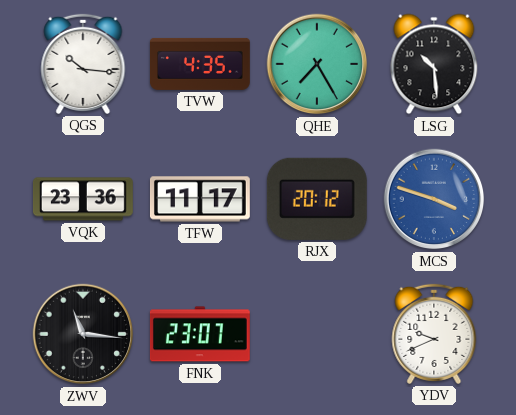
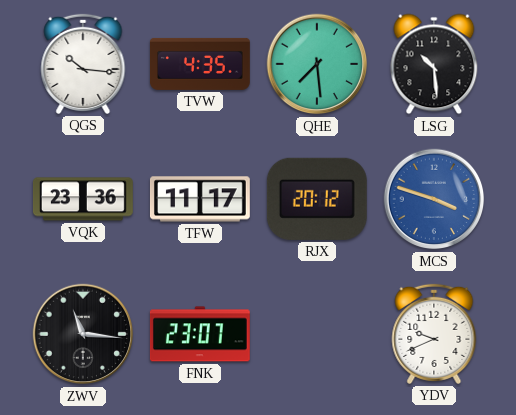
QHE: 7:25 -> 7:29
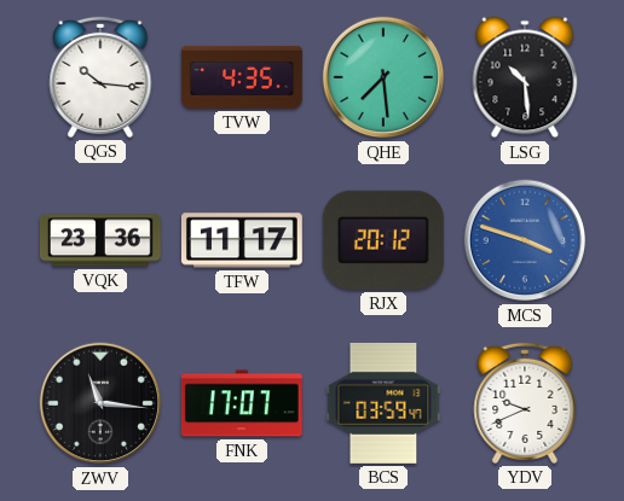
FNK: 23:07 -> 17:07
BCS: none -> 03:59
